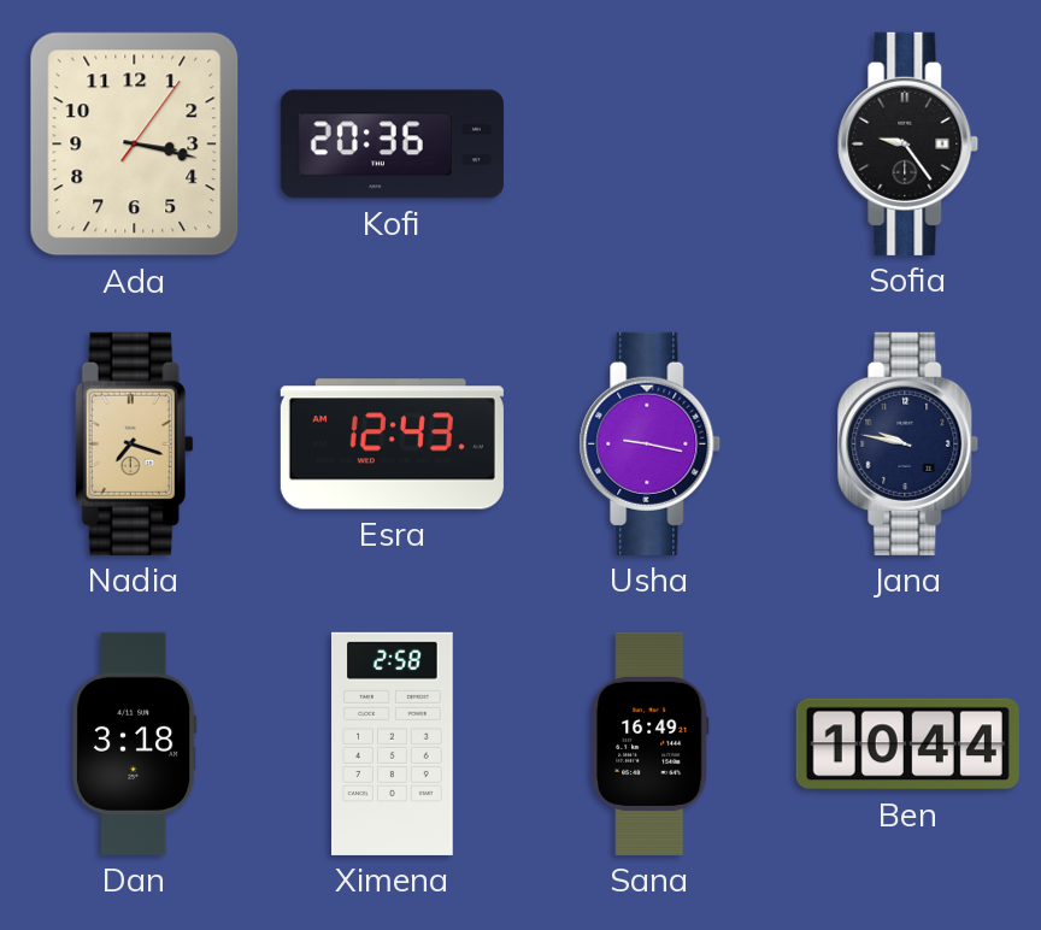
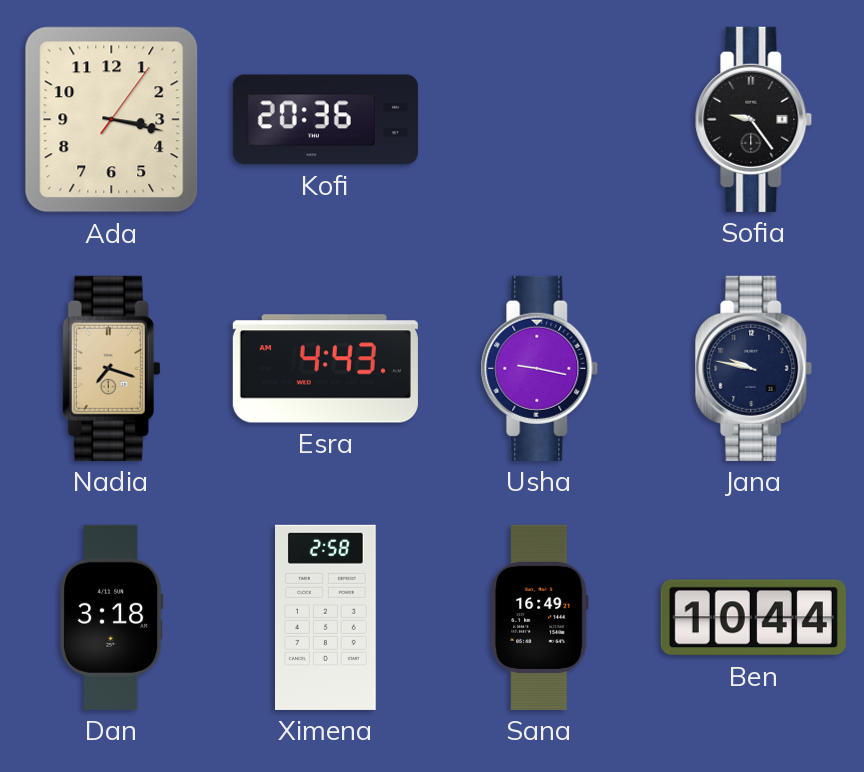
Esra: 12:43 -> 4:43
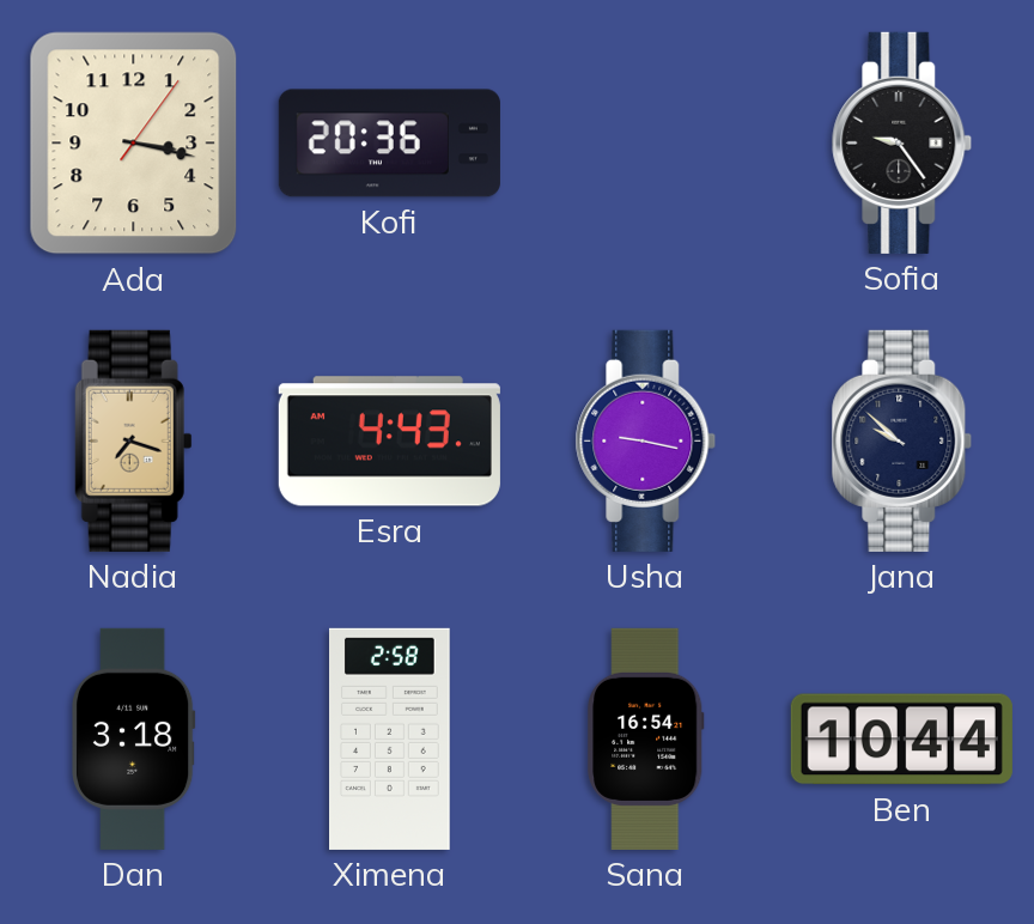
Jana: 9:47 -> 9:52
Sana: 16:49 -> 16:54
